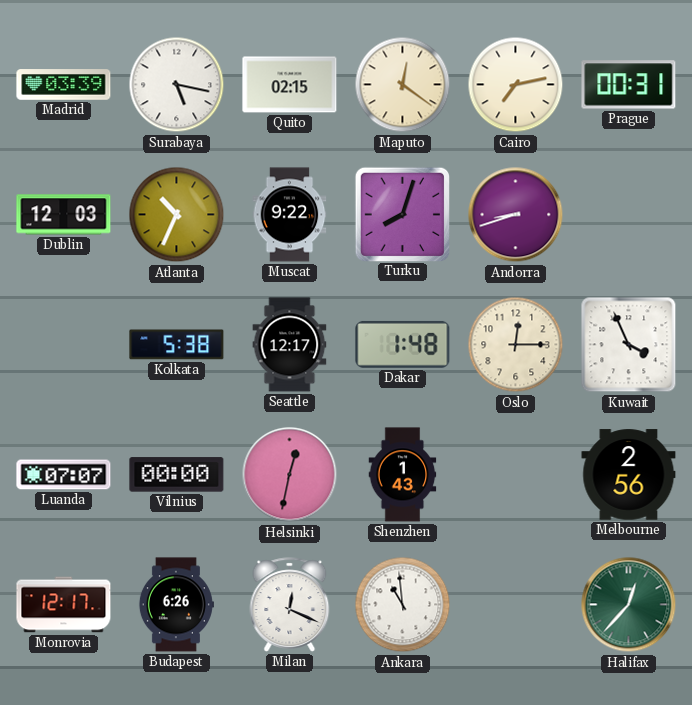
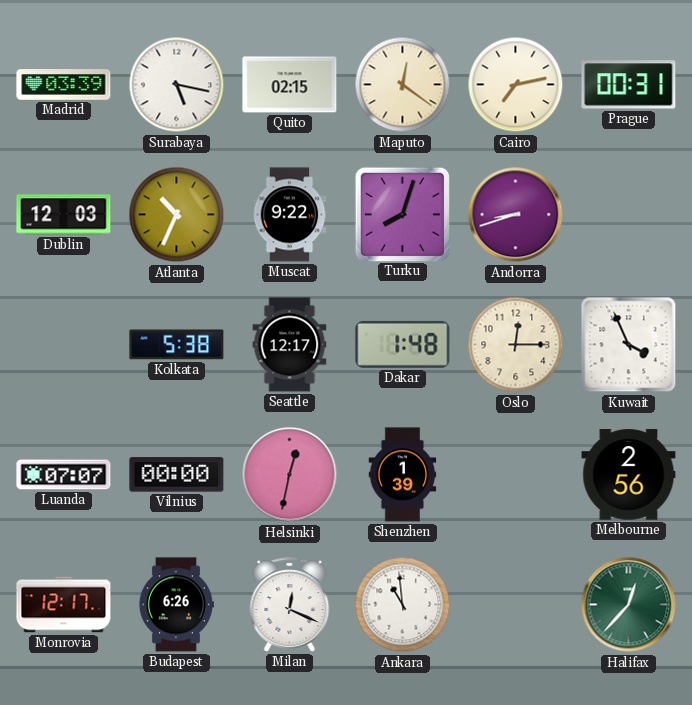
Shenzhen: 1:43 -> 1:39
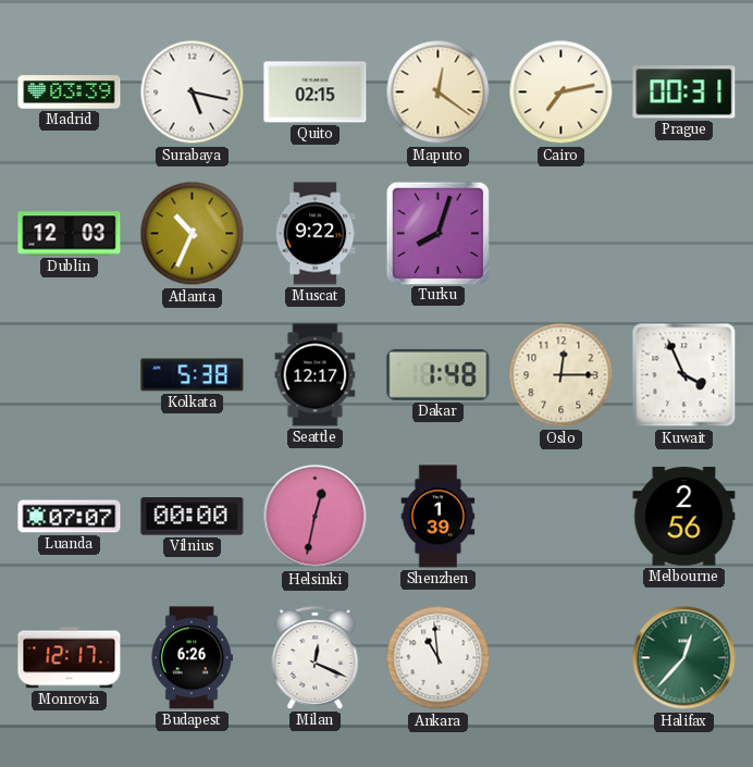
Andorra: 8:42 -> none
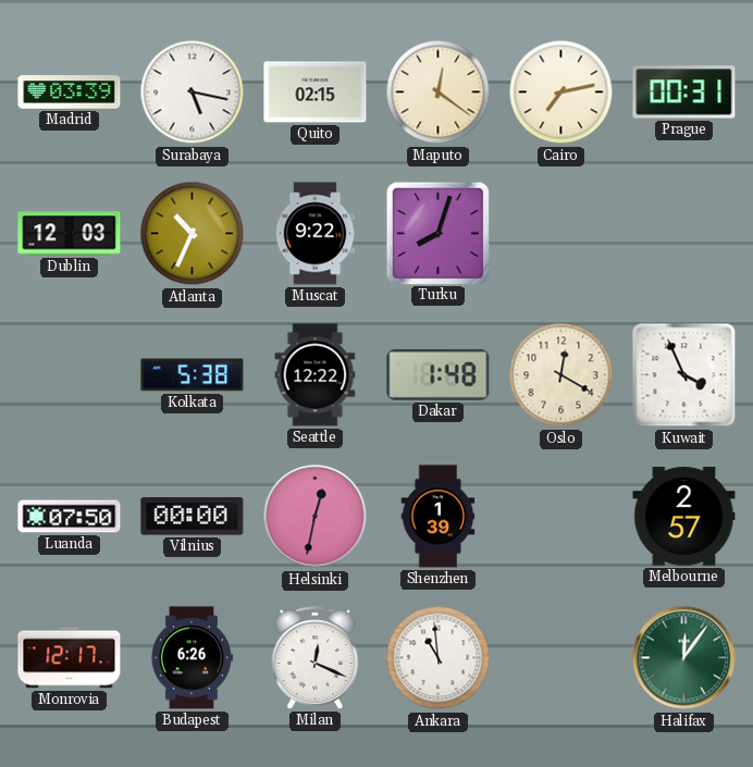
Seattle: 12:17 -> 12:22
Oslo: 12:15 -> 12:20
Luanda: 07:07 -> 07:50
Melbourne: 2:56 -> 2:57
Halifax: 12:37 -> 12:06
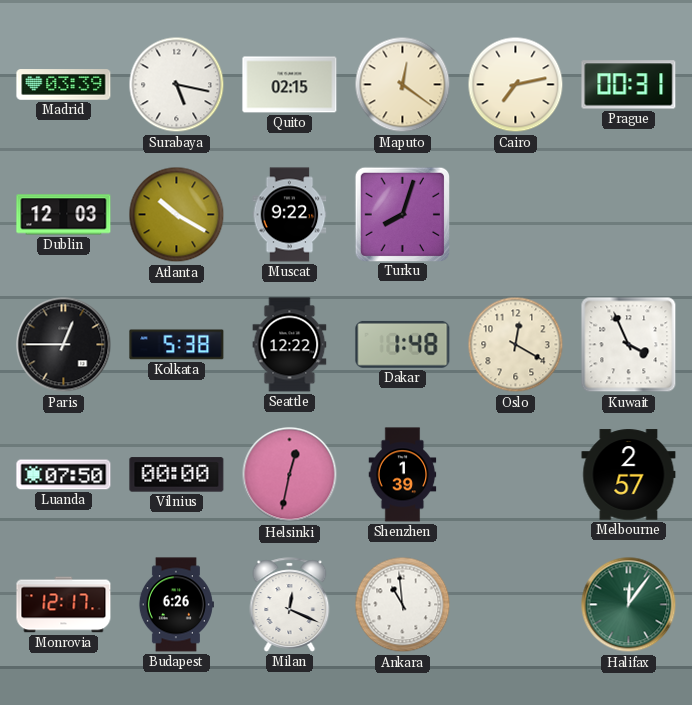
Atlanta: 10:34 -> 10:20
Paris: none -> 12:45
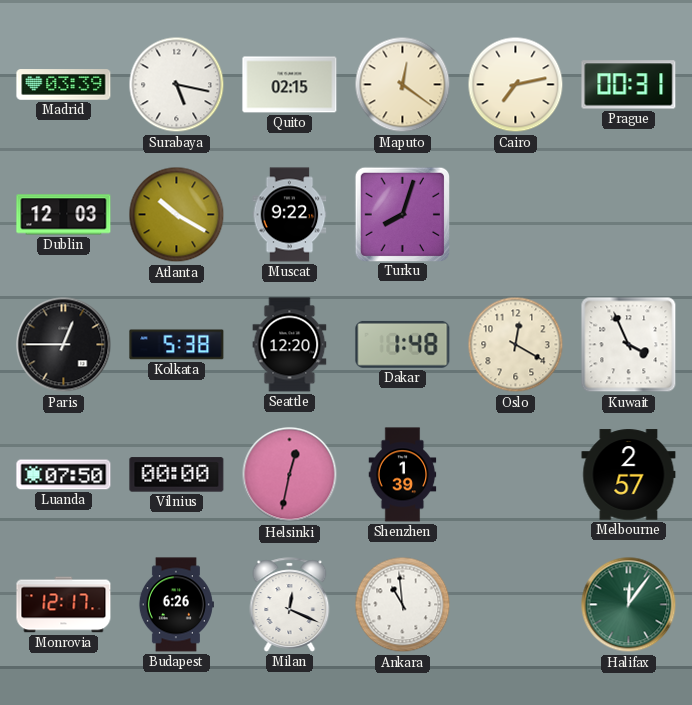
Seattle: 12:22 -> 12:20
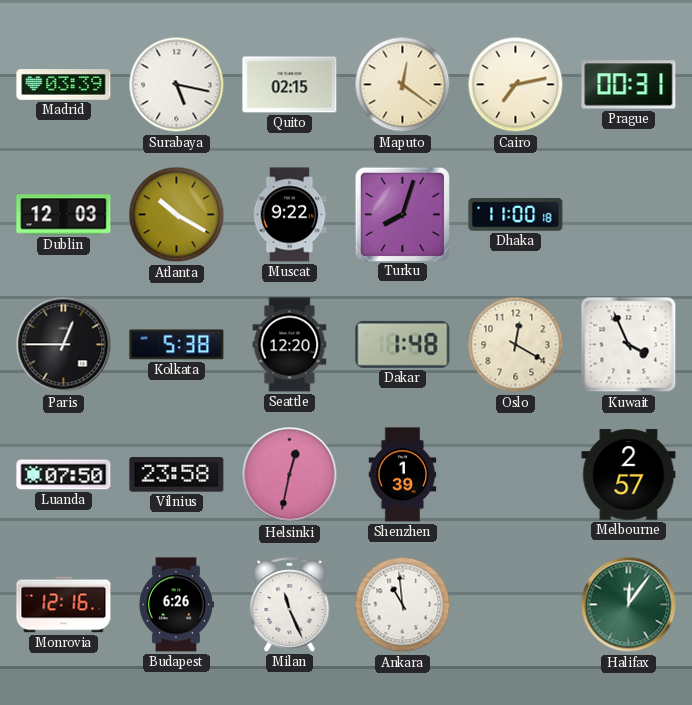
Dhaka: none -> 11:00
Vilnius: 00:00 -> 23:58
Monrovia: 12:17 -> 12:16
Milan: 12:19 -> 11:26
